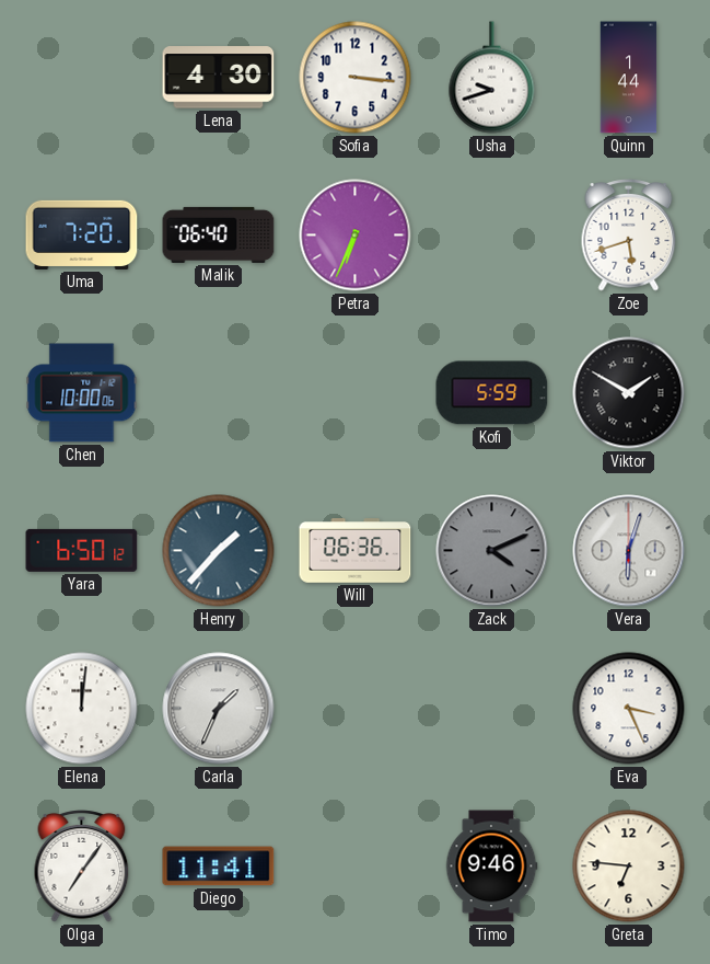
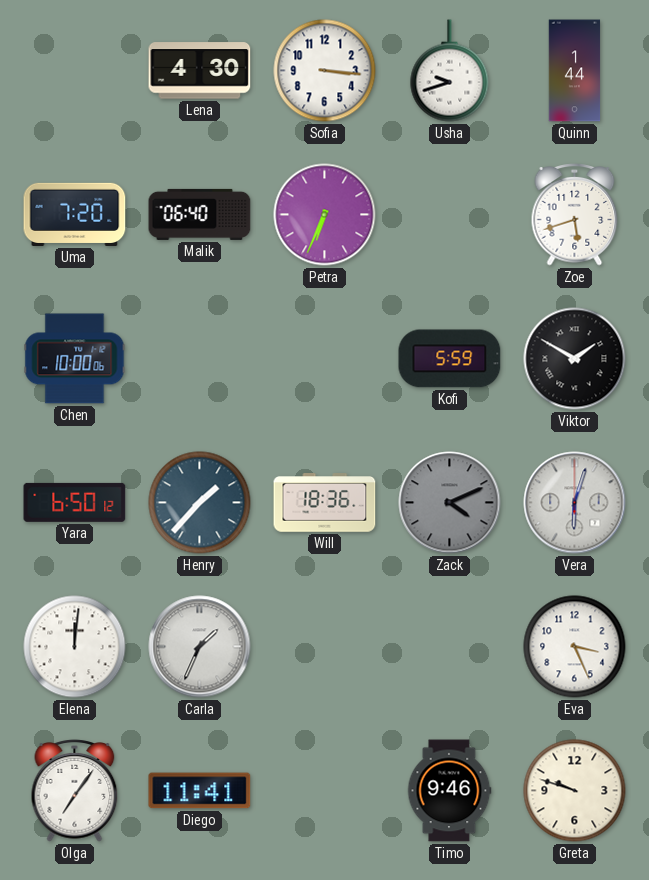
Will: 06:36 -> 18:36
Greta: 6:46 -> 9:48
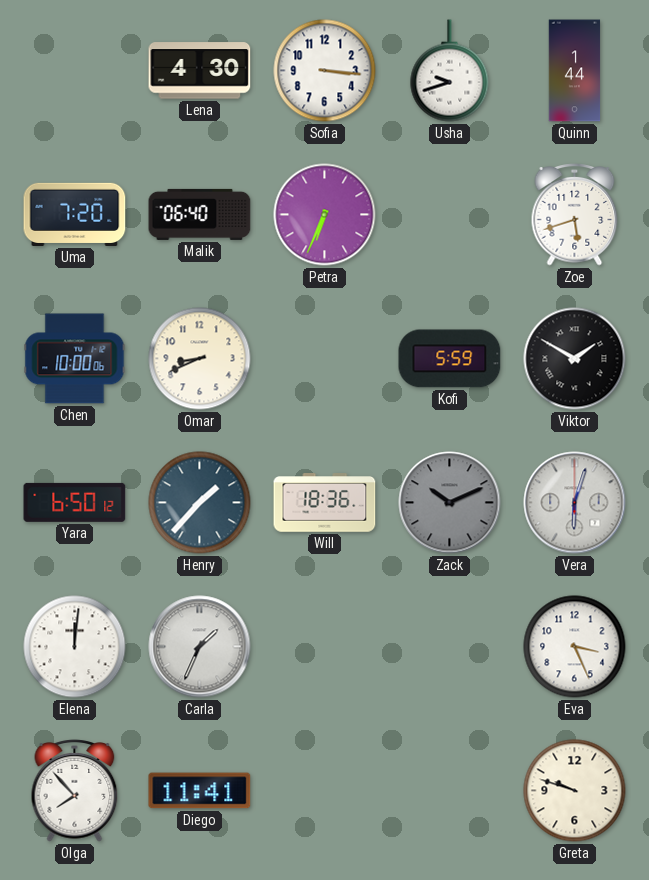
Omar: none -> 8:41
Zack: 4:11 -> 10:11
Olga: 7:06 -> 7:53
Timo: 9:46 -> none
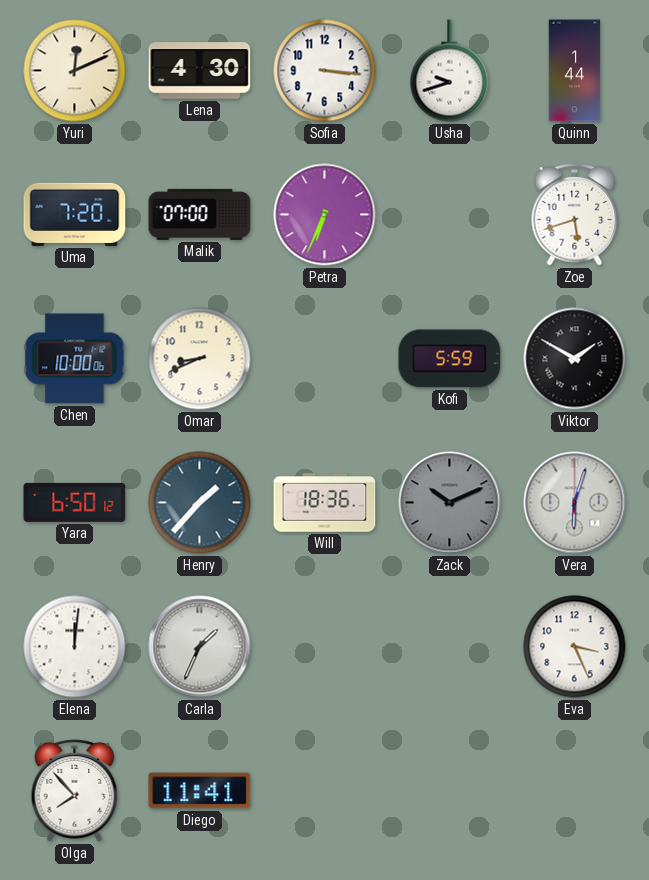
Yuri: none -> 12:11
Malik: 06:40 -> 07:00
Greta: 9:48 -> none
